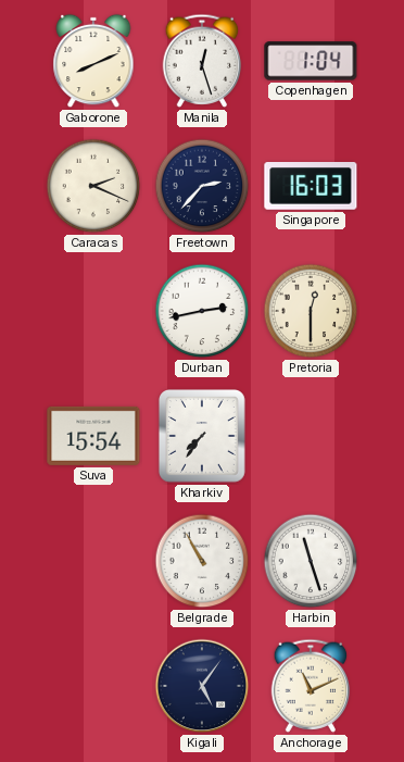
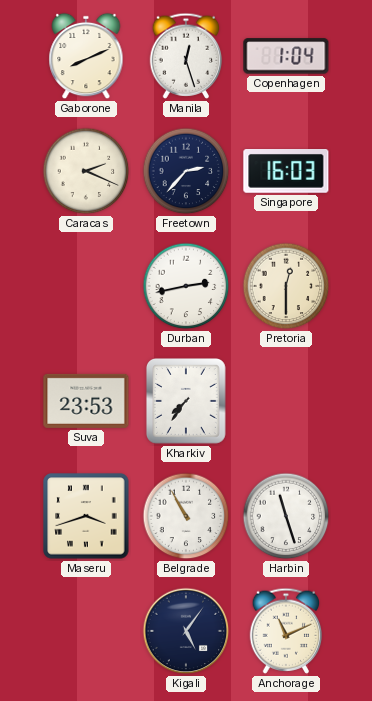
Suva: 15:54 -> 23:53
Maseru: none -> 3:42
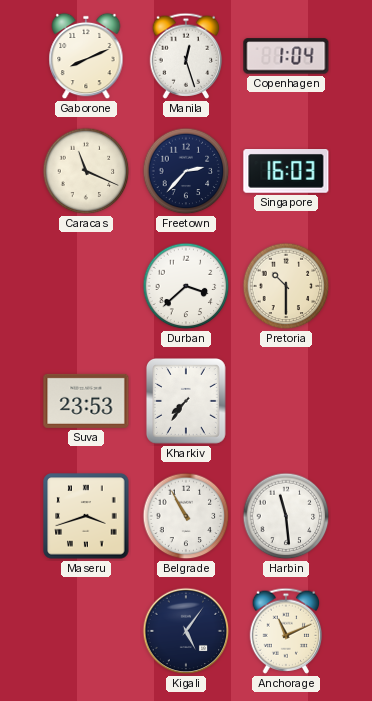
Caracas: 2:19 -> 11:19
Durban: 2:43 -> 3:38
Pretoria: 12:30 -> 10:30
Harbin: 11:27 -> 11:29
